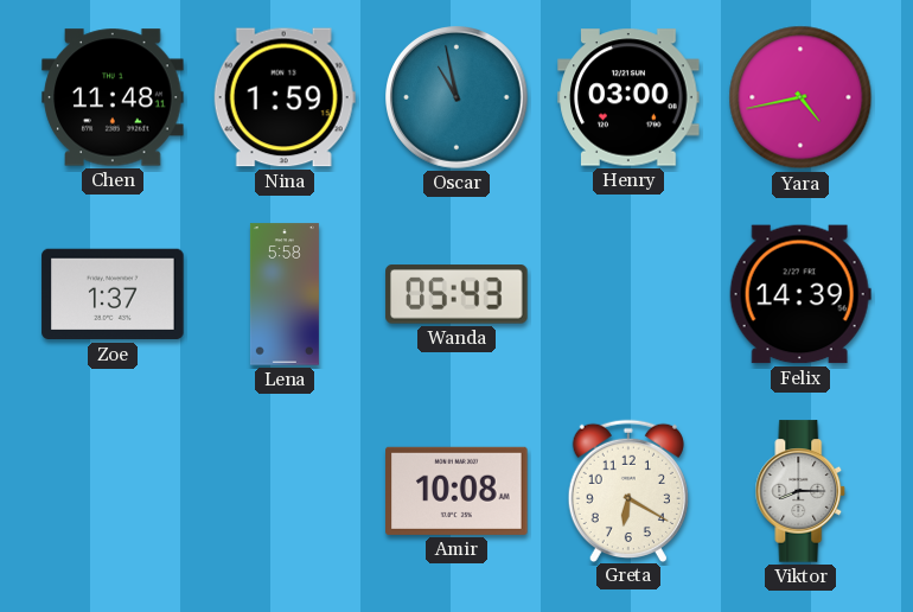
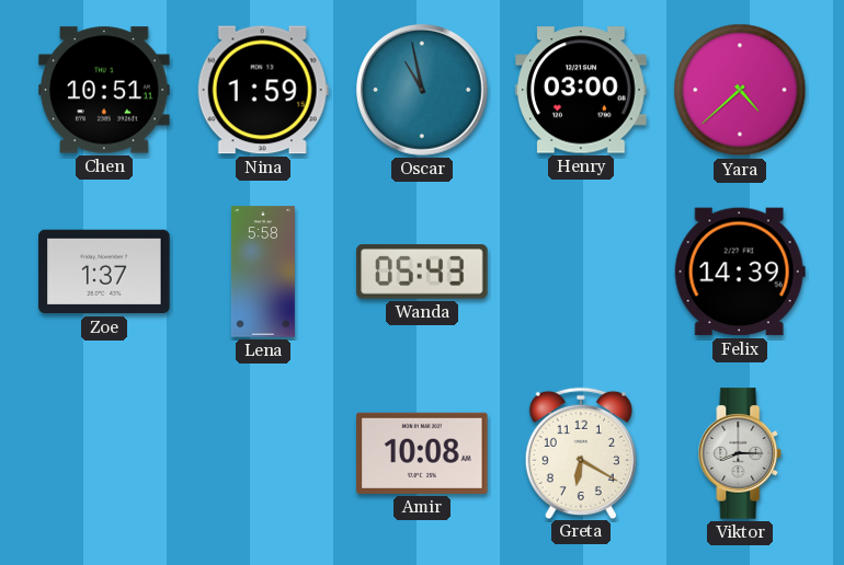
Chen: 11:48 -> 10:51
Yara: 4:43 -> 4:38
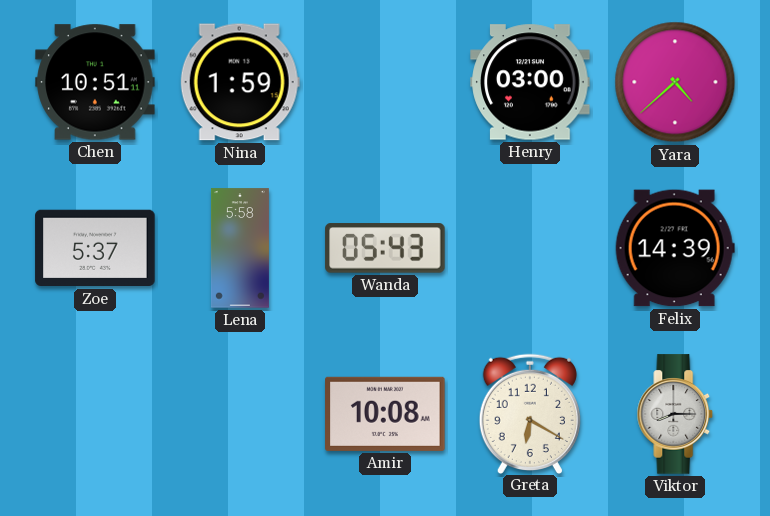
Oscar: 10:58 -> none
Zoe: 1:37 -> 5:37
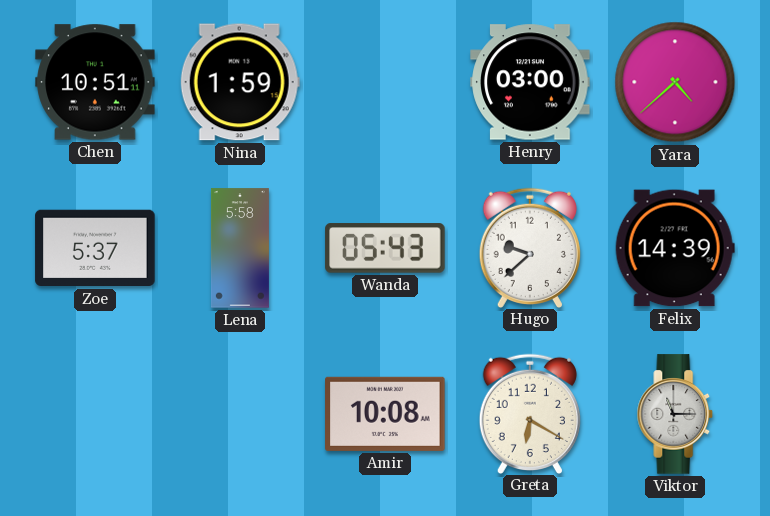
Hugo: none -> 9:38
Viktor: 8:15 -> 11:15
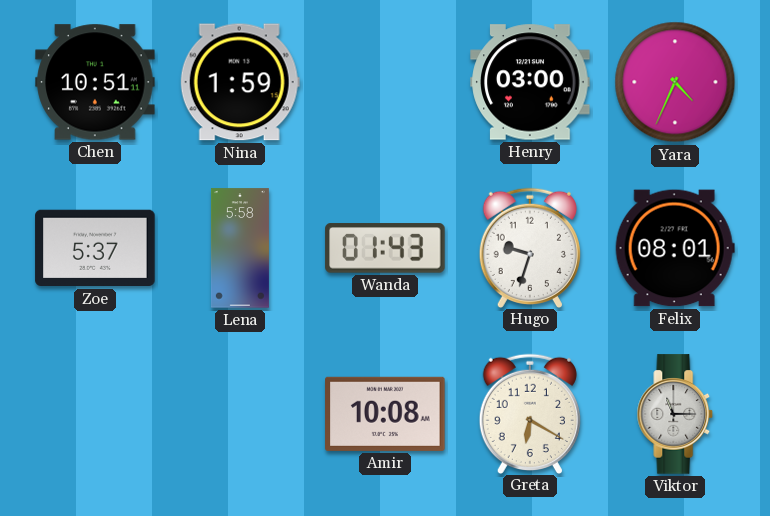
Yara: 4:38 -> 4:34
Wanda: 05:43 -> 01:43
Hugo: 9:38 -> 9:33
Felix: 14:39 -> 08:01
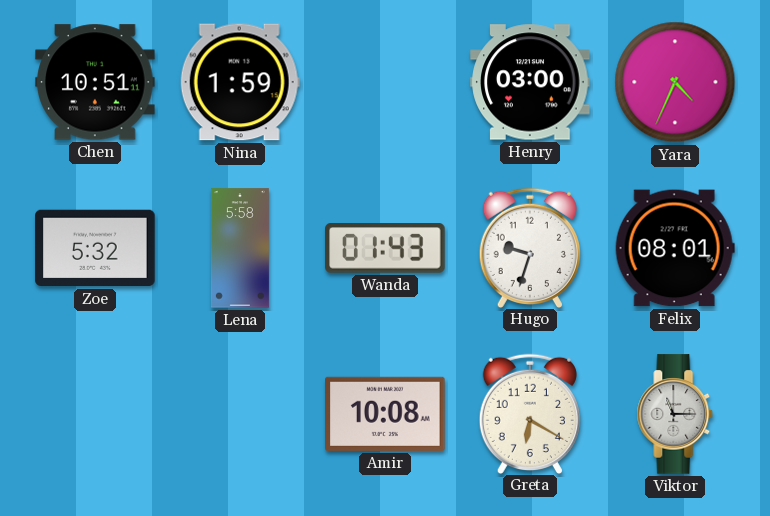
Zoe: 5:37 -> 5:32
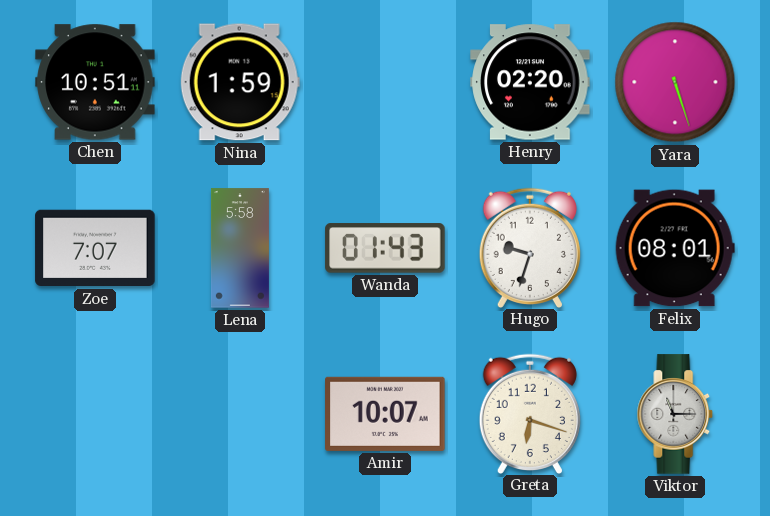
Henry: 03:00 -> 02:20
Yara: 4:34 -> 5:27
Zoe: 5:32 -> 7:07
Amir: 10:08 -> 10:07
Greta: 6:20 -> 6:18
